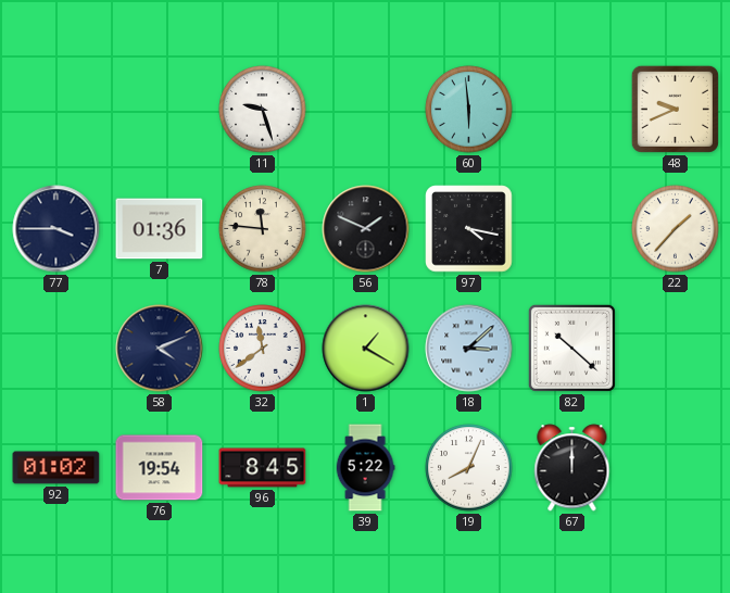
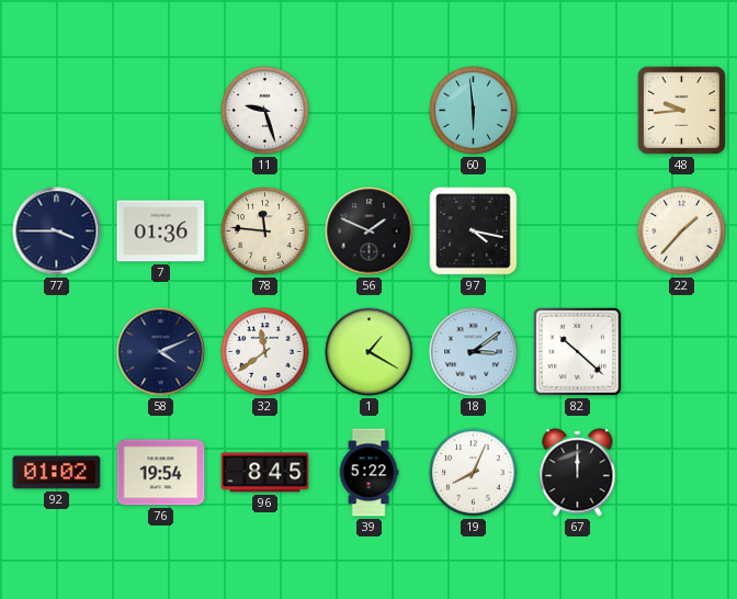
48: 9:41 -> 9:44
18: 3:08 -> 3:09
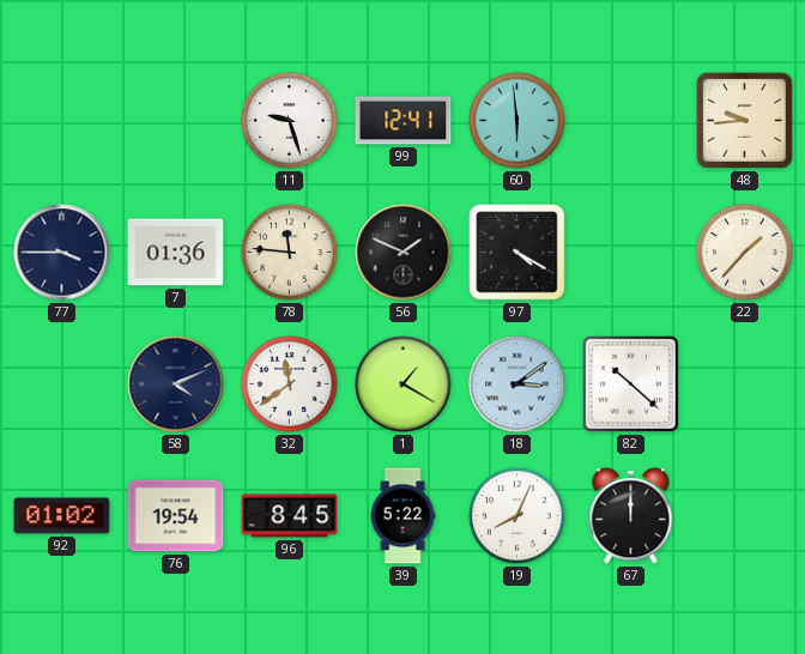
99: none -> 12:41
97: 4:17 -> 4:20
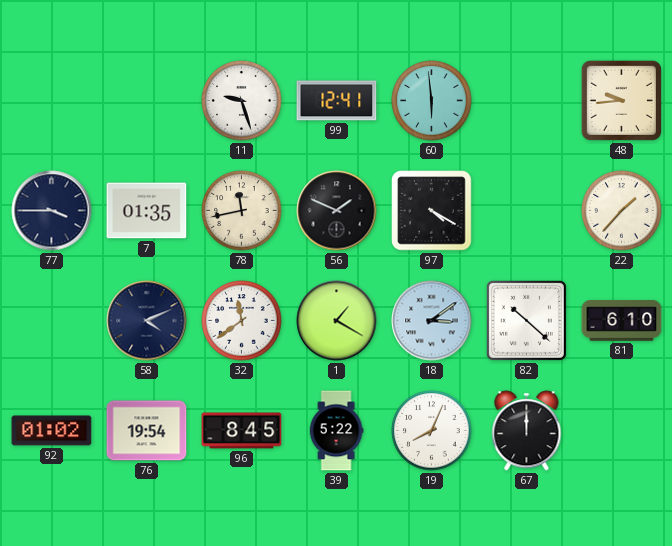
7: 01:36 -> 01:35
78: 11:46 -> 11:43
81: none -> 6:10
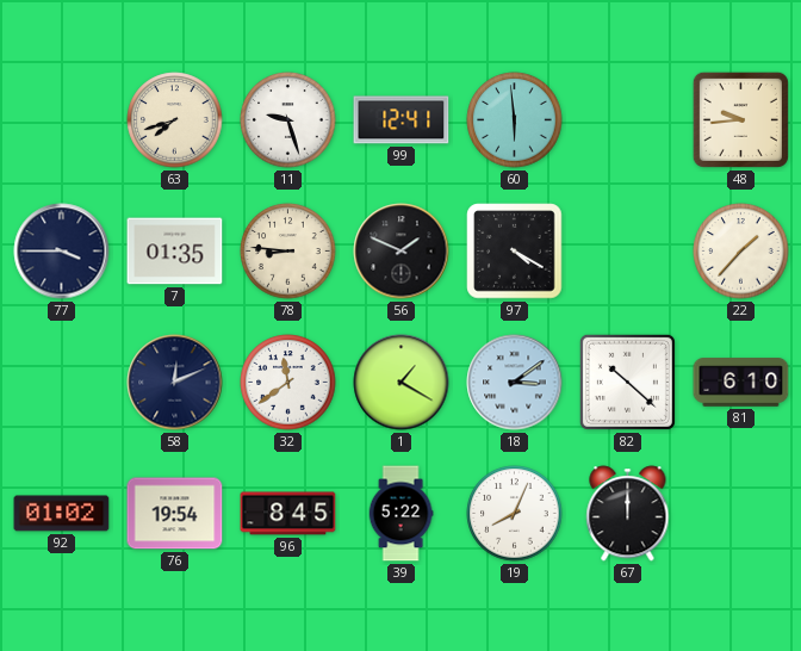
63: none -> 7:42
78: 11:43 -> 8:46
58: 4:11 -> 12:11
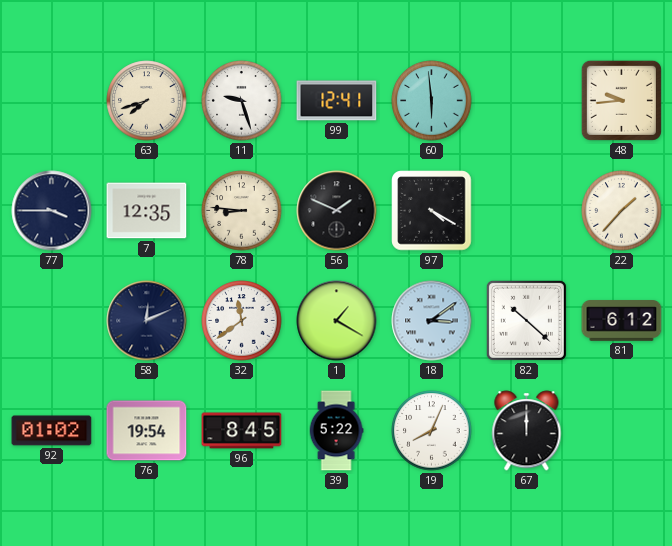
7: 01:35 -> 12:35
81: 6:10 -> 6:12
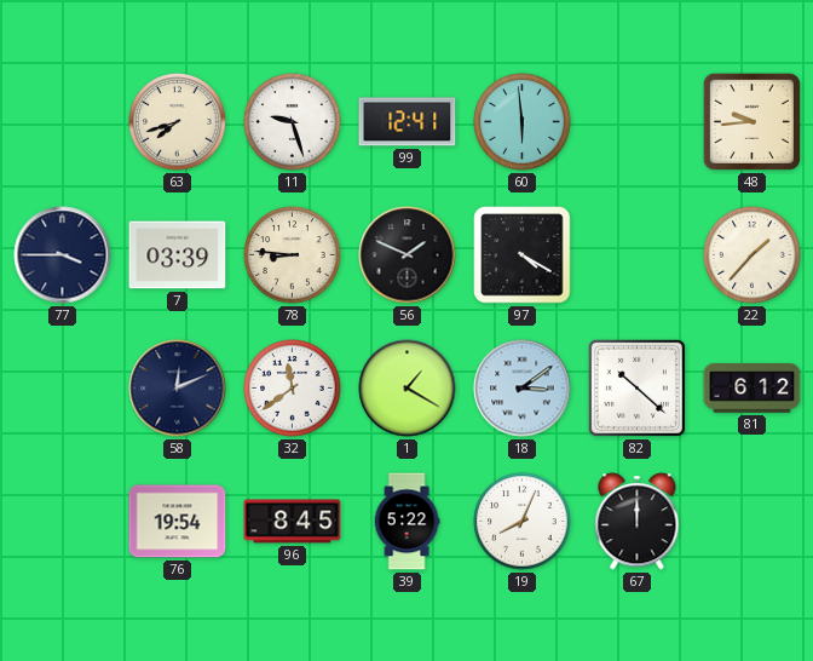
7: 12:35 -> 03:39
92: 01:02 -> none
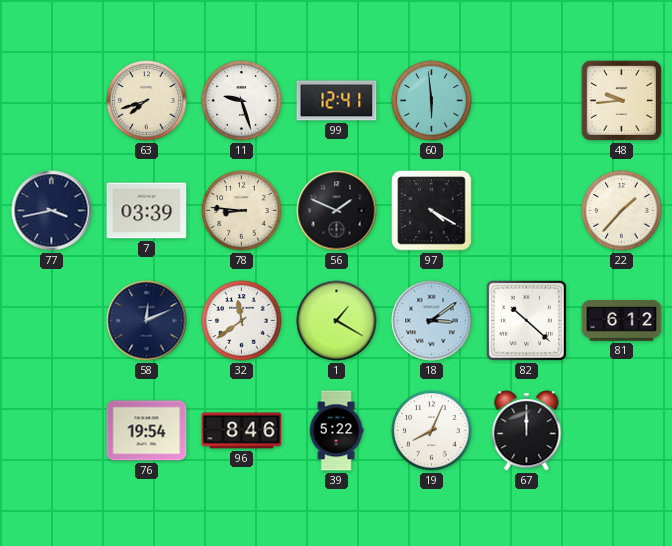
77: 3:45 -> 3:43
96: 8:45 -> 8:46
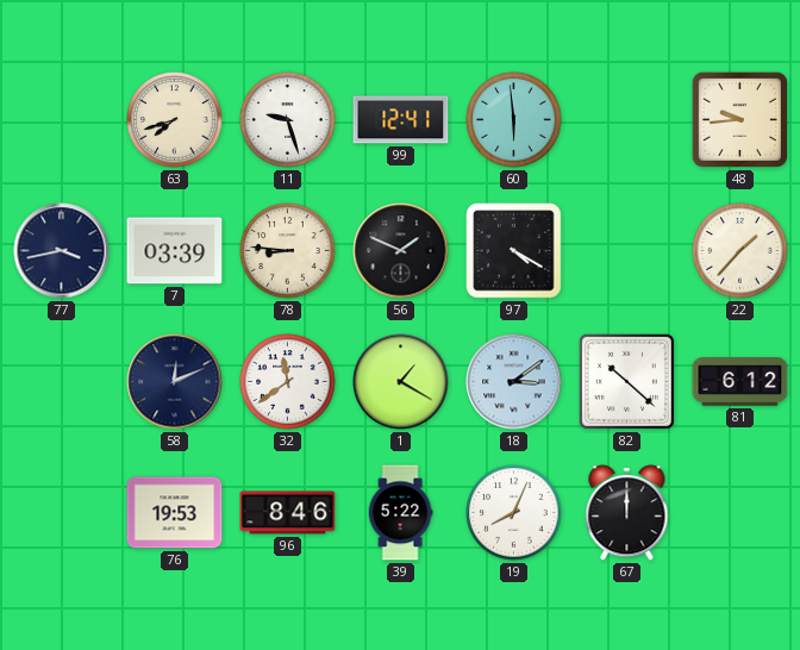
76: 19:54 -> 19:53
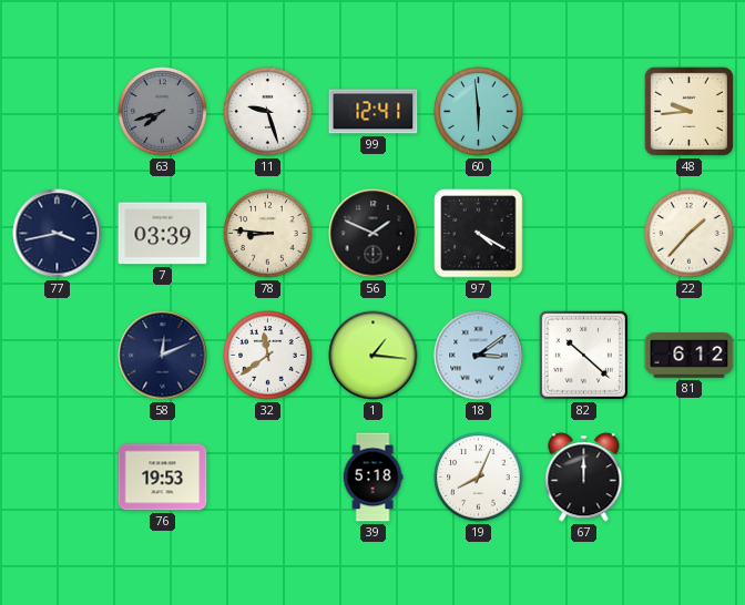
63 dial: cream -> grey
1: 1:20 -> 1:16
96: 8:46 -> none
39: 5:22 -> 5:18
